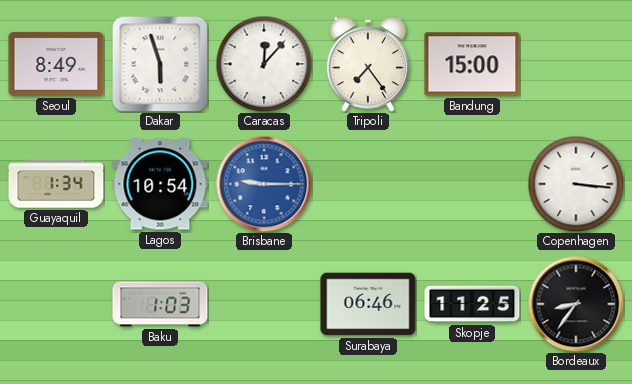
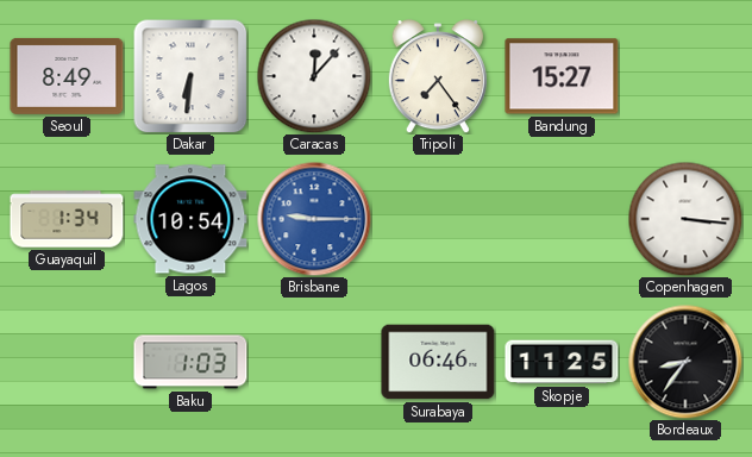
Dakar: 5:57 -> 6:31
Bandung: 15:00 -> 15:27
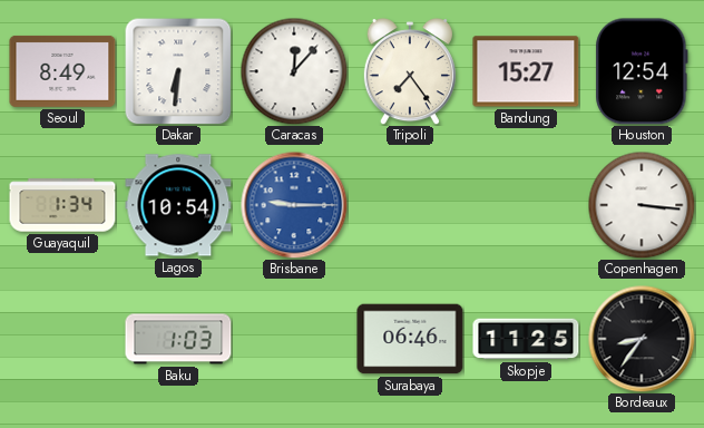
Houston: none -> 12:54
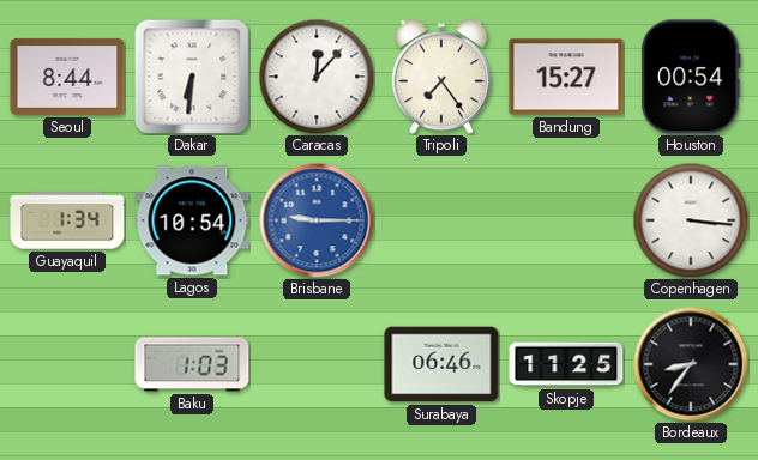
Seoul: 8:49 -> 8:44
Houston: 12:54 -> 00:54
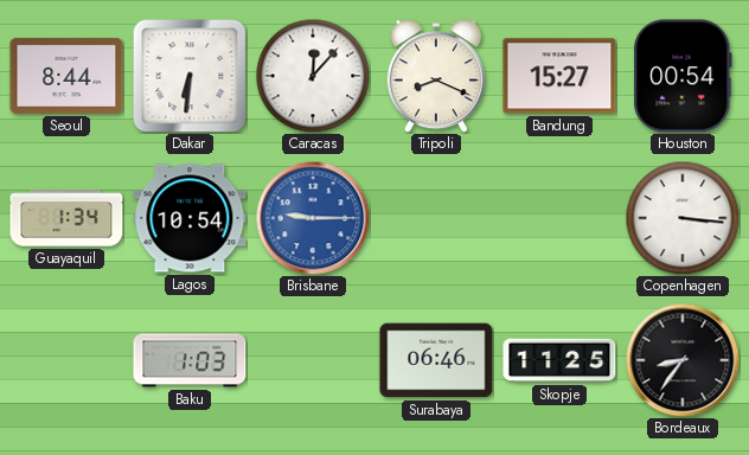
Tripoli: 7:24 -> 8:19
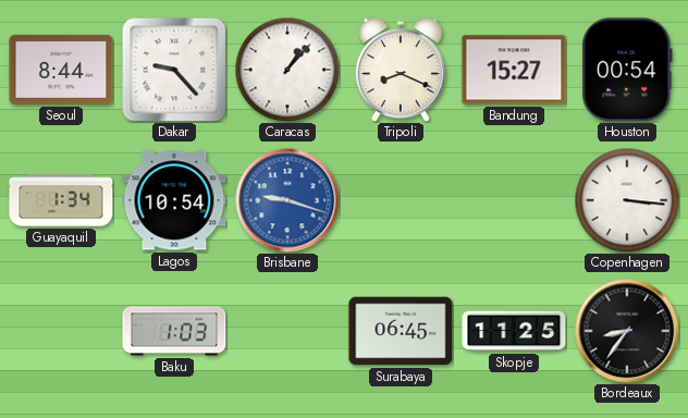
Dakar: 6:31 -> 9:23
Caracas: 12:07 -> 1:07
Brisbane: 9:15 -> 9:18
Surabaya: 06:46 -> 06:45
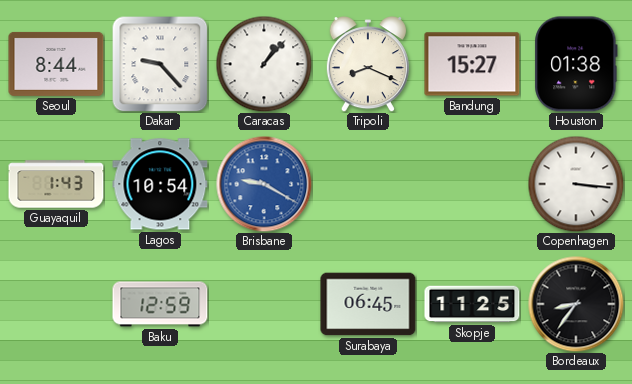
Houston: 00:54 -> 01:38
Guayaquil: 1:34 -> 1:43
Brisbane: 9:18 -> 9:20
Baku: 1:03 -> 12:59
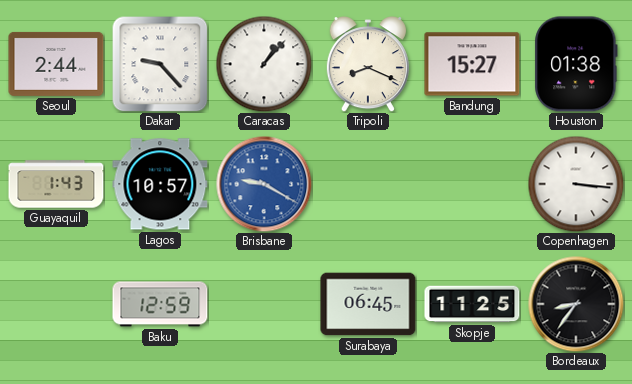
Seoul: 8:44 -> 2:44
Lagos: 10:54 -> 10:57
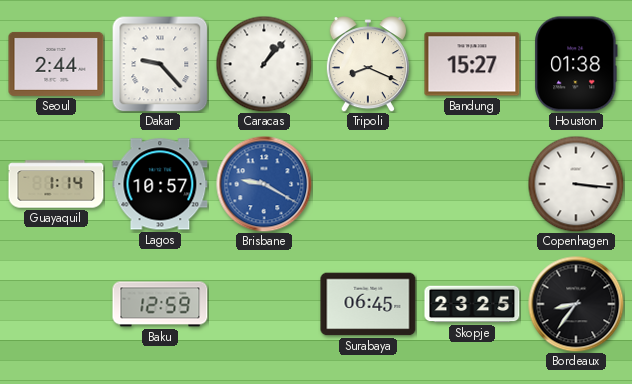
Guayaquil: 1:43 -> 1:14
Skopje: 11:25 -> 23:25
